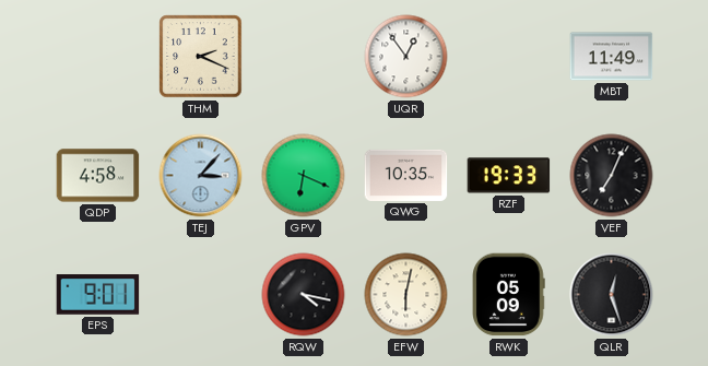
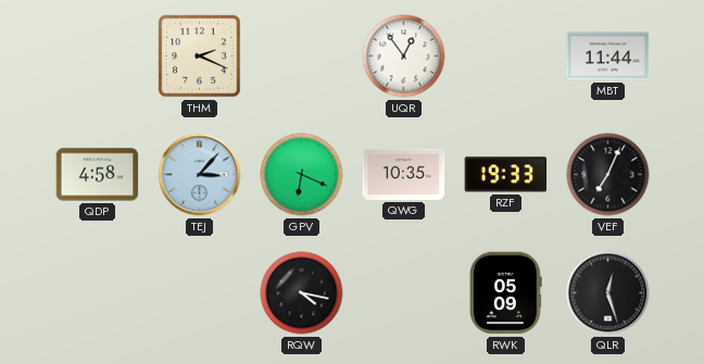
MBT: 11:49 -> 11:44
EPS: 9:01 -> none
EFW: 6:02 -> none
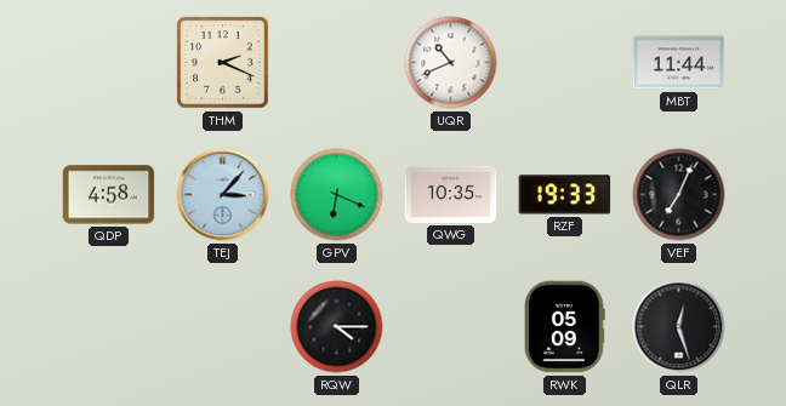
UQR: 12:54 -> 10:41
RQW: 4:17 -> 4:15
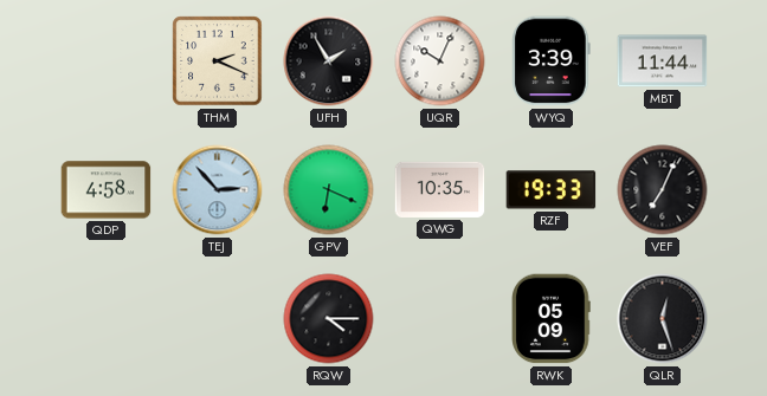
UFH: none -> 1:55
UQR: 10:41 -> 10:04
WYQ: none -> 3:39
TEJ: 3:07 -> 2:53
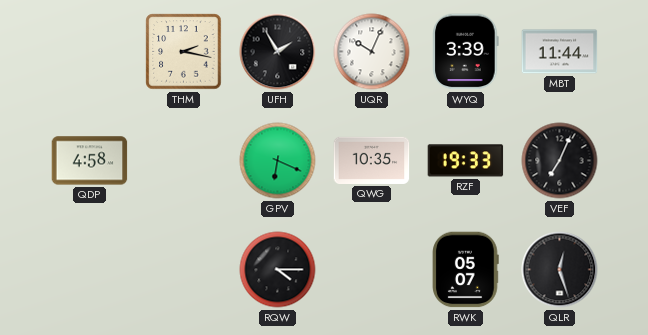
THM: 2:19 -> 2:17
TEJ: 2:53 -> none
RWK: 05:09 -> 05:07
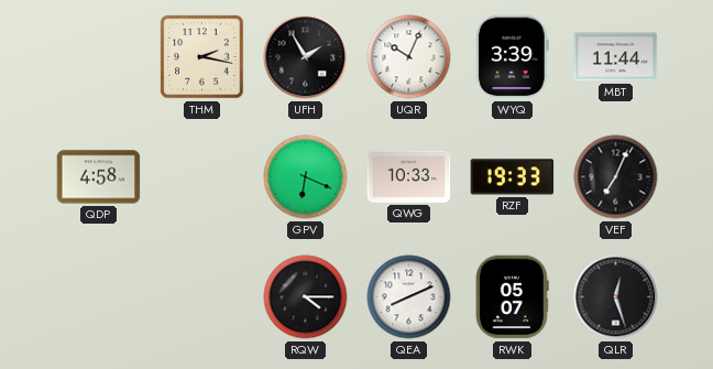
QWG: 10:35 -> 10:33
QEA: none -> 8:11
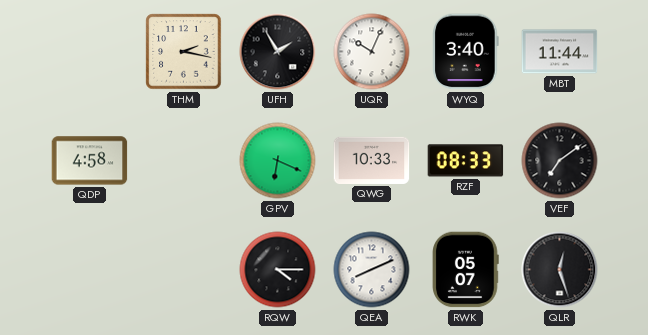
WYQ: 3:39 -> 3:40
RZF: 19:33 -> 08:33
VEF: 7:04 -> 7:09
